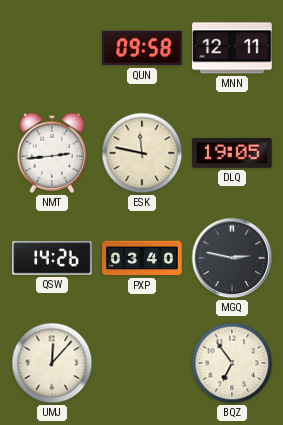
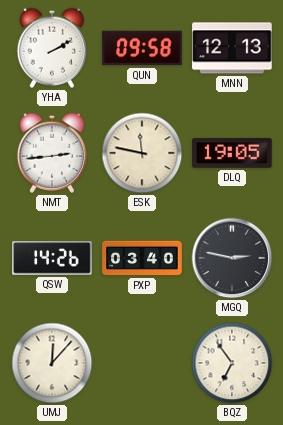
YHA: none -> 2:10
MNN: 12:11 -> 12:13
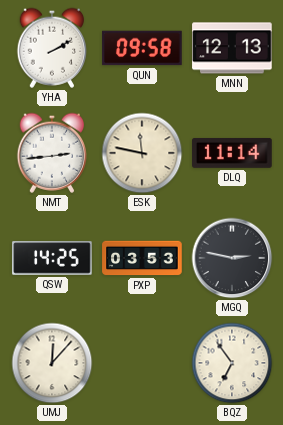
DLQ: 19:05 -> 11:14
QSW: 14:26 -> 14:25
PXP: 03:40 -> 03:53
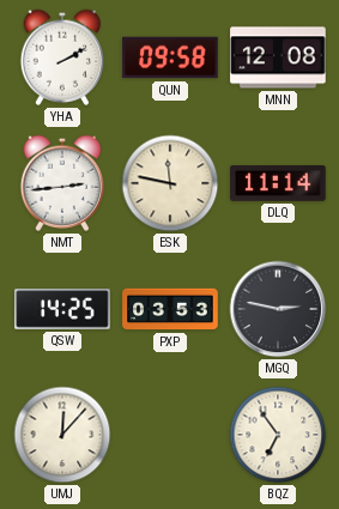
MNN: 12:13 -> 12:08
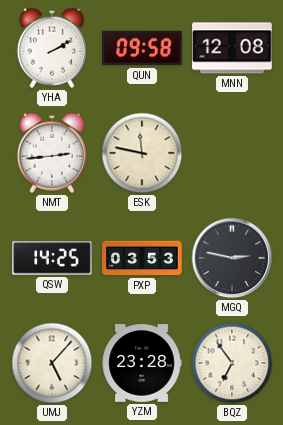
DLQ: 11:14 -> none
UMJ: 12:07 -> 5:07
YZM: none -> 23:28
